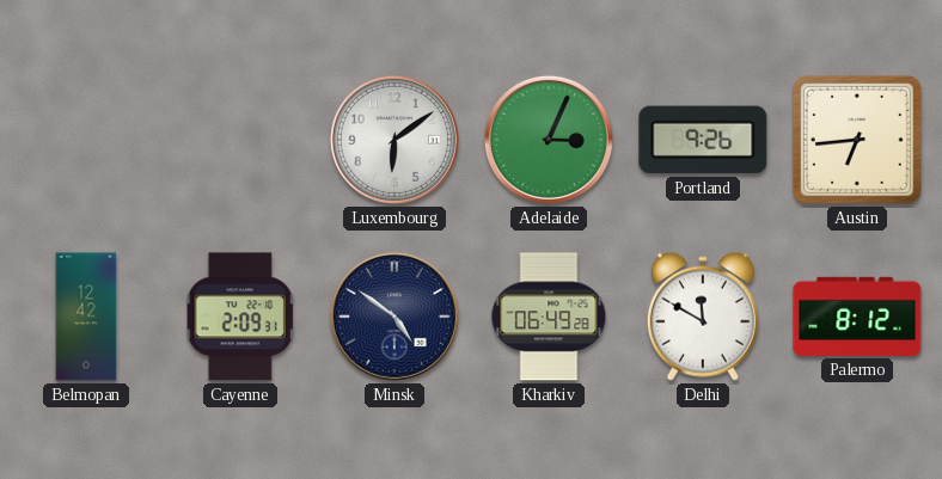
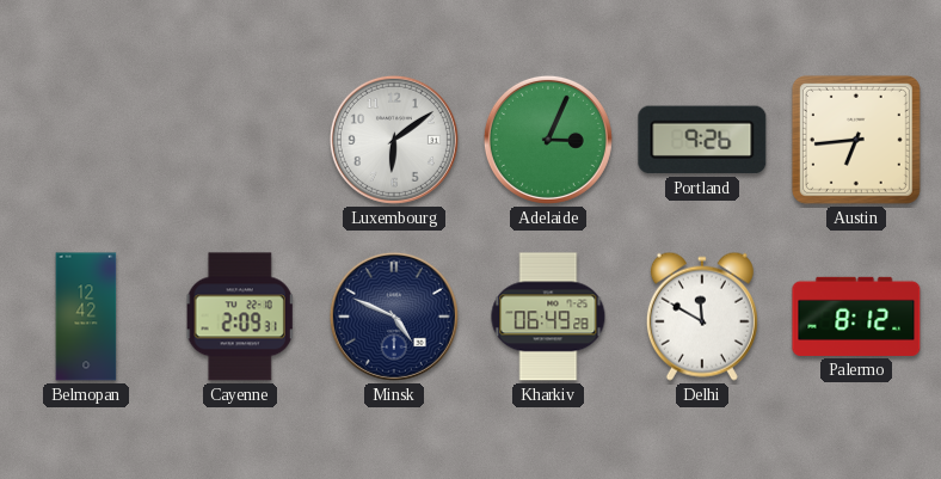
Minsk: 4:51 -> 4:49
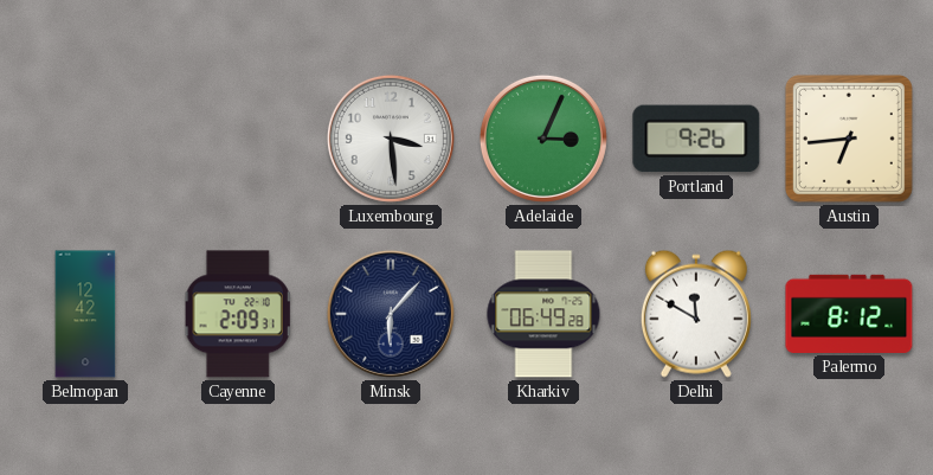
Luxembourg: 6:09 -> 3:29
Minsk: 4:49 -> 6:07
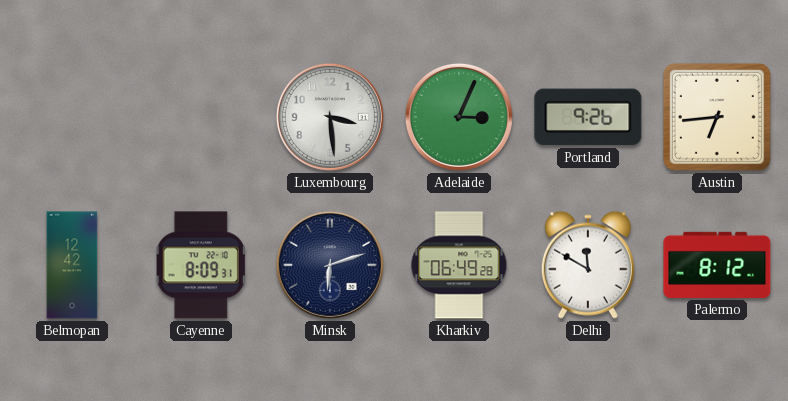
Cayenne: 2:09 -> 8:09
Minsk: 6:07 -> 6:12
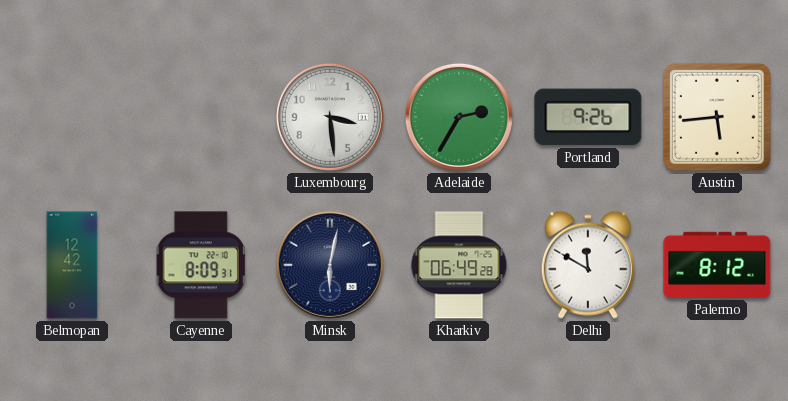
Adelaide: 3:04 -> 2:35
Austin: 6:44 -> 5:44
Minsk: 6:12 -> 6:02
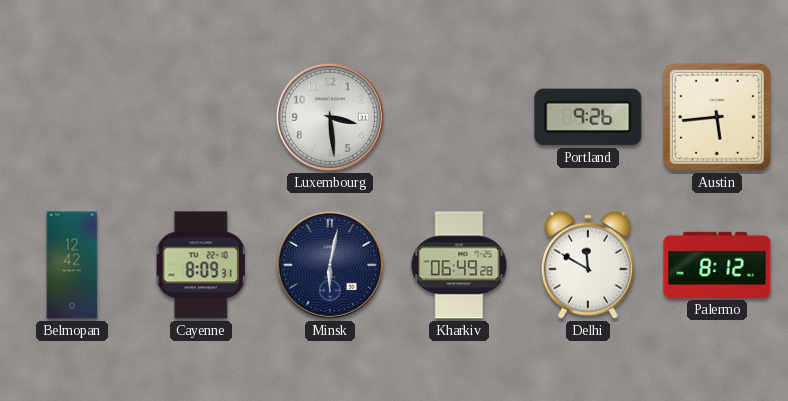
Adelaide: 2:35 -> none
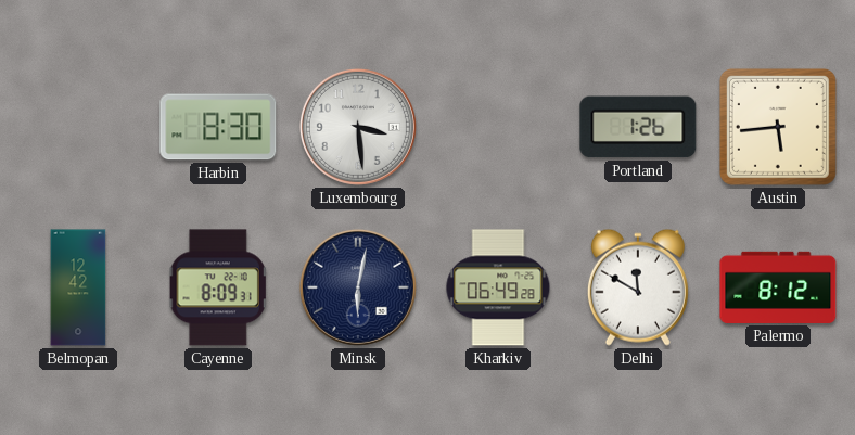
Harbin: none -> 8:30
Portland: 9:26 -> 1:26
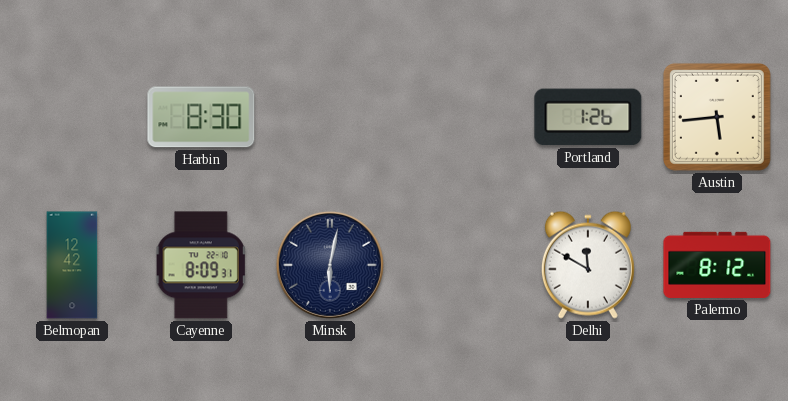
Luxembourg: 3:29 -> none
Kharkiv: 06:49 -> none
